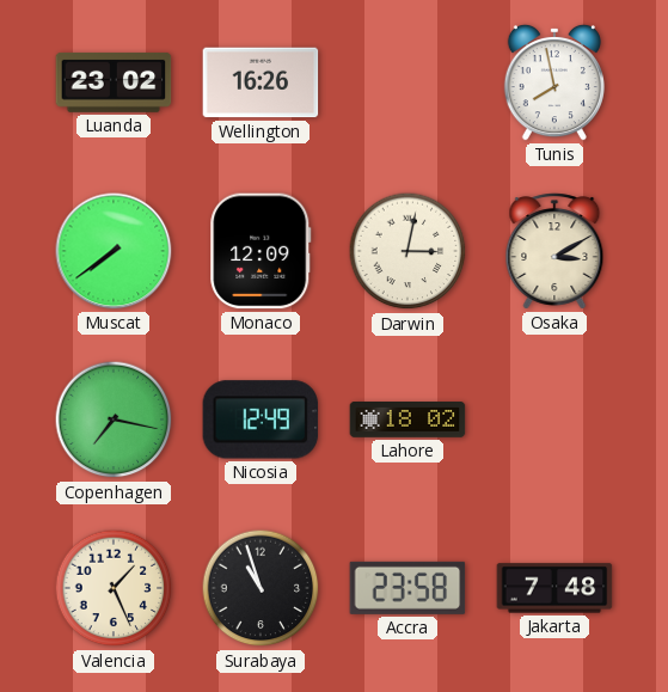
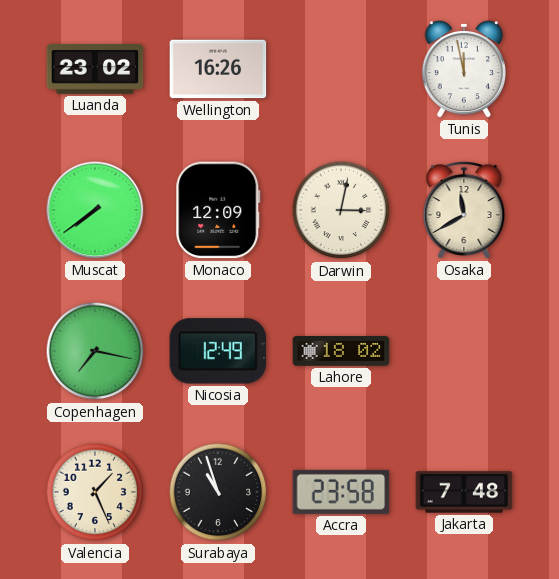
Tunis: 7:58 -> 11:58
Osaka: 3:10 -> 11:40
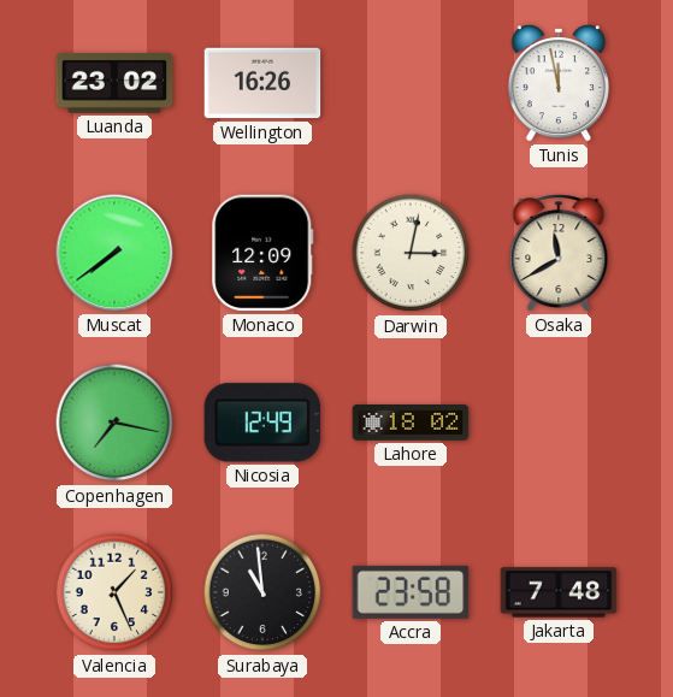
Surabaya: 10:57 -> 10:59
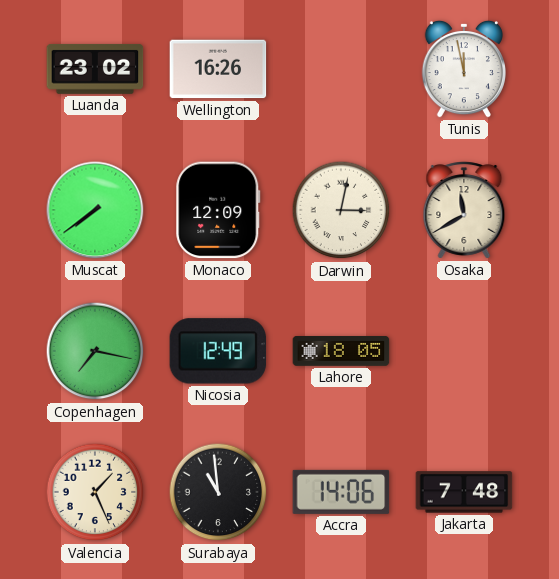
Lahore: 18:02 -> 18:05
Accra: 23:58 -> 14:06
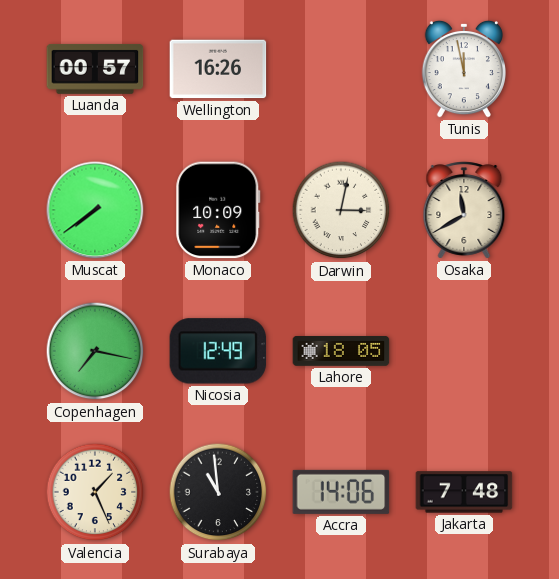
Luanda: 23:02 -> 00:57
Monaco: 12:09 -> 10:09
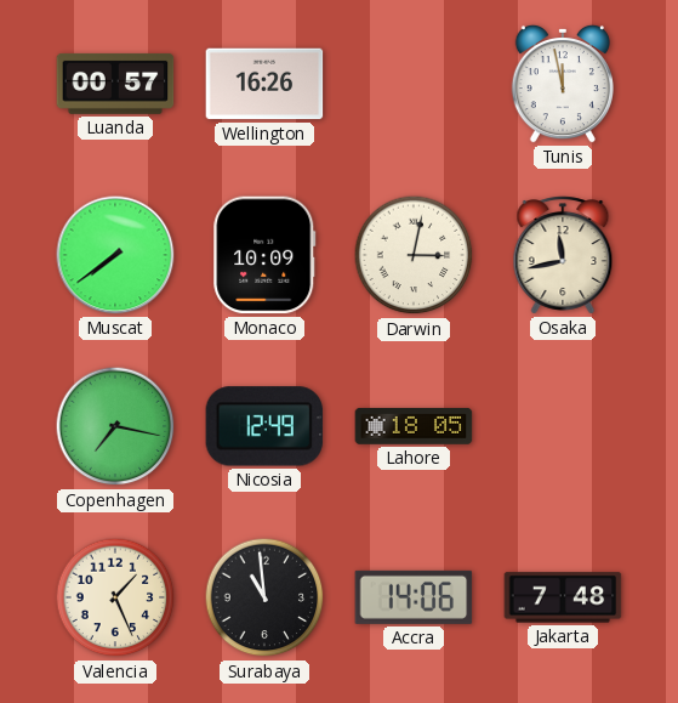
Osaka: 11:40 -> 11:43
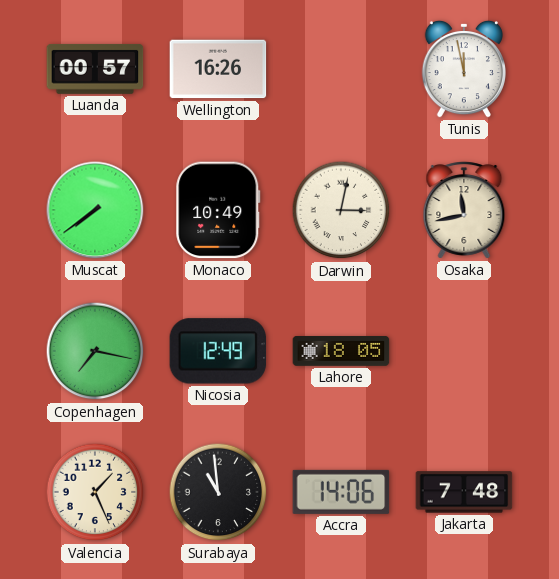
Monaco: 10:09 -> 10:49
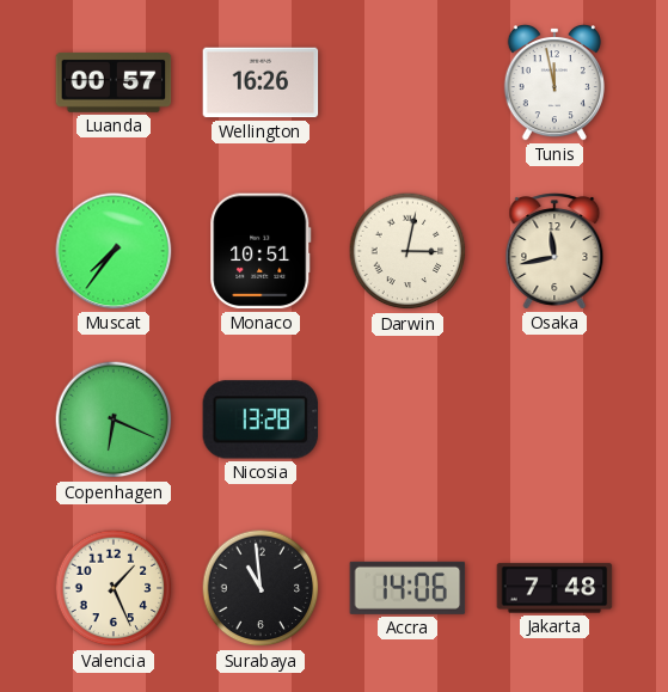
Muscat: 7:39 -> 7:36
Monaco: 10:49 -> 10:51
Copenhagen: 7:17 -> 6:19
Nicosia: 12:49 -> 13:28
Lahore: 18:05 -> none
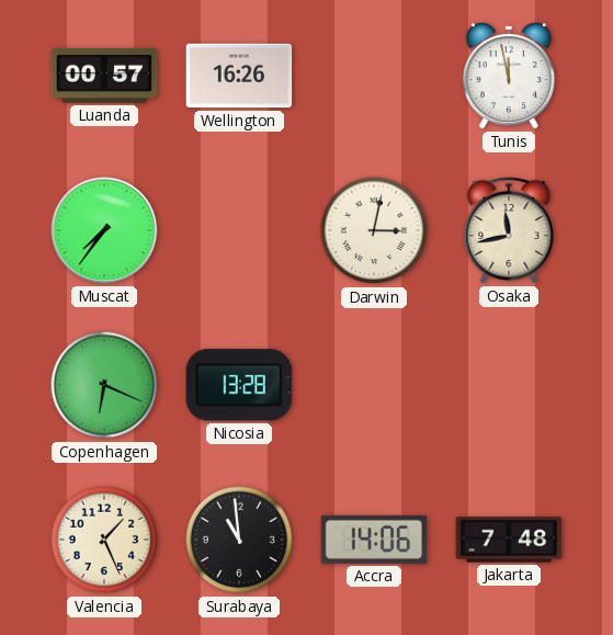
Monaco: 10:51 -> none
